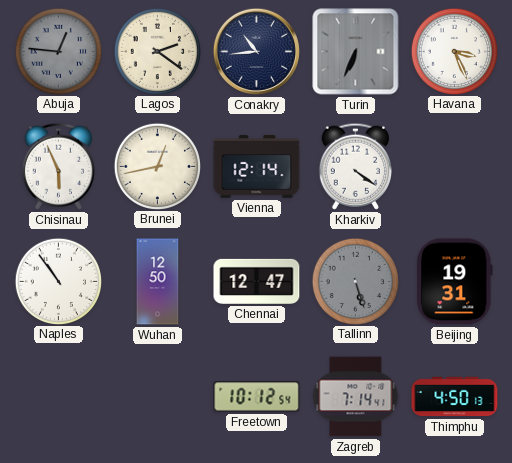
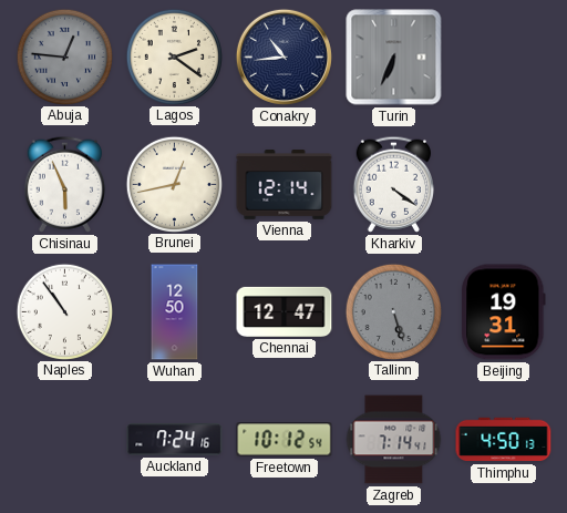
Havana: 3:26 -> none
Auckland: none -> 7:24
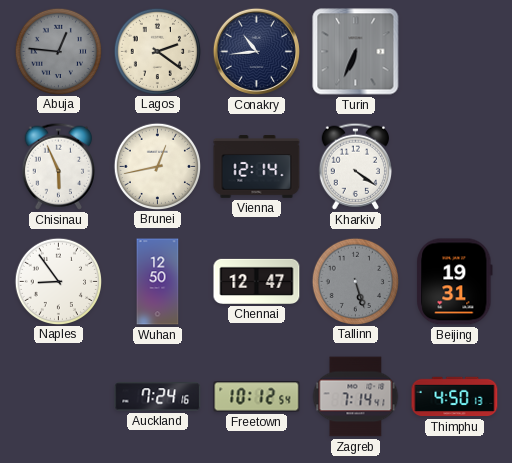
Naples: 10:54 -> 8:54
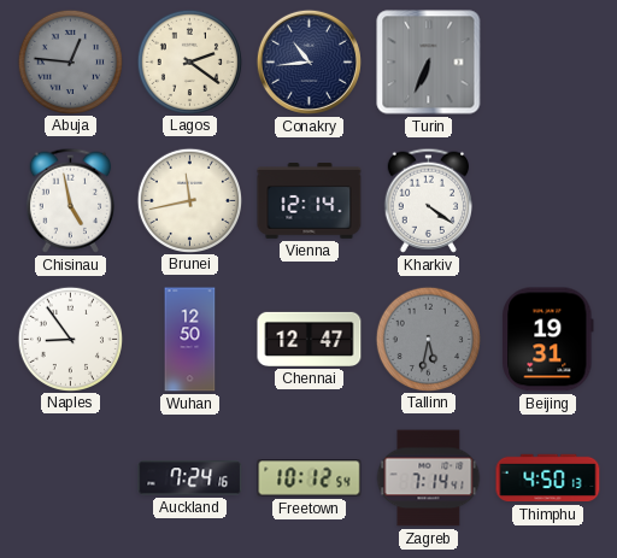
Chisinau: 5:56 -> 4:58
Brunei: 12:43 -> 11:43
Tallinn: 5:27 -> 5:32
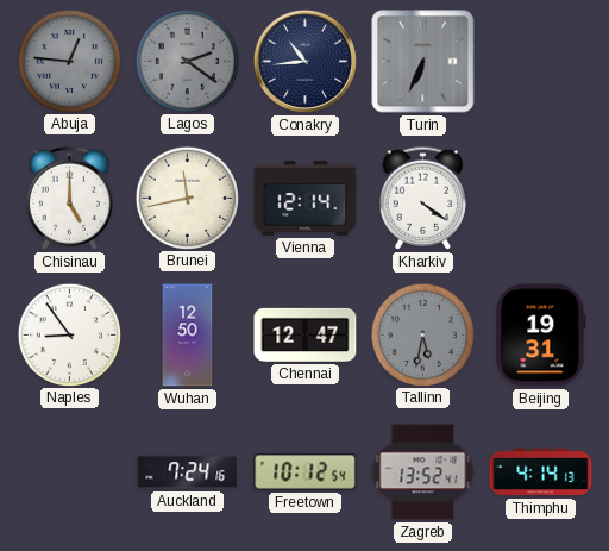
Lagos dial: cream -> grey
Chisinau: 4:58 -> 5:00
Zagreb: 7:14 -> 13:52
Thimphu: 4:50 -> 4:14
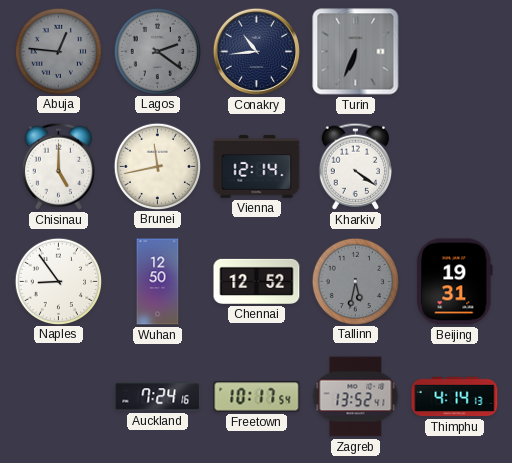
Chennai: 12:47 -> 12:52
Freetown: 10:12 -> 10:17
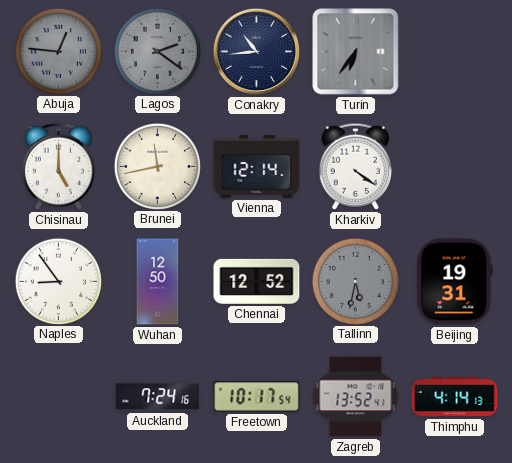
Turin: 6:34 -> 6:36
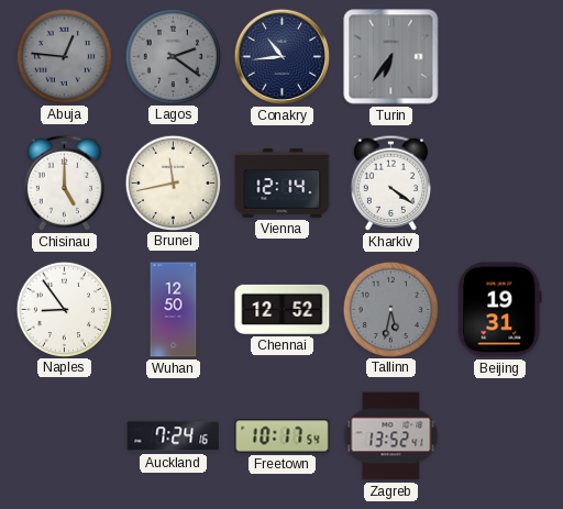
Thimphu: 4:14 -> none
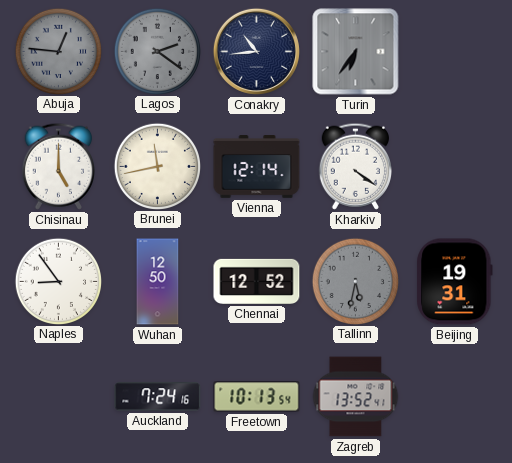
Freetown: 10:17 -> 10:13
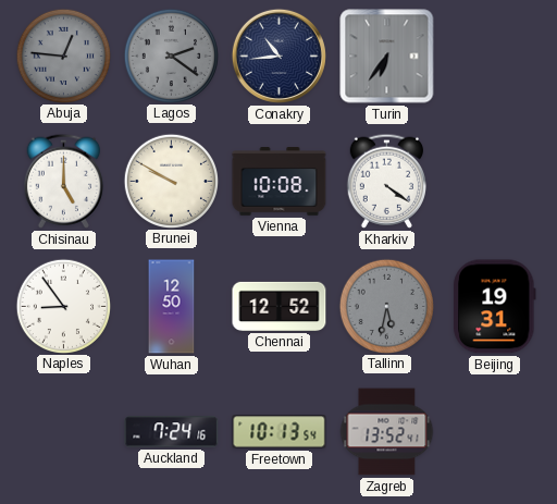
Brunei: 11:43 -> 9:50
Vienna: 12:14 -> 10:08
